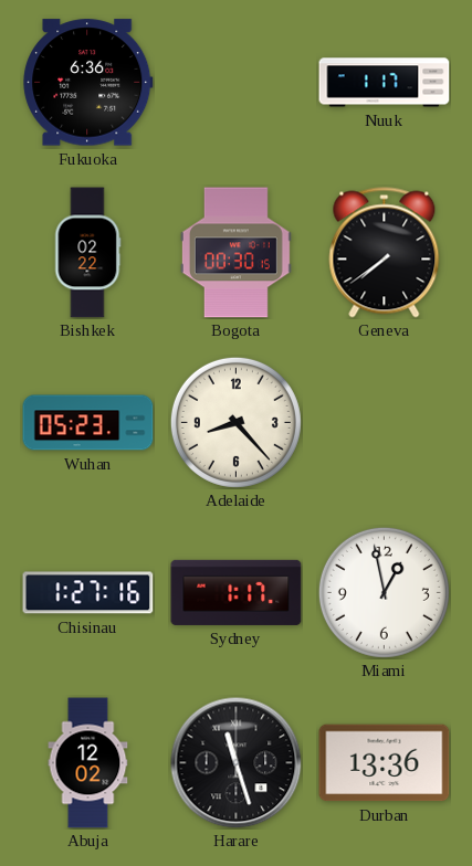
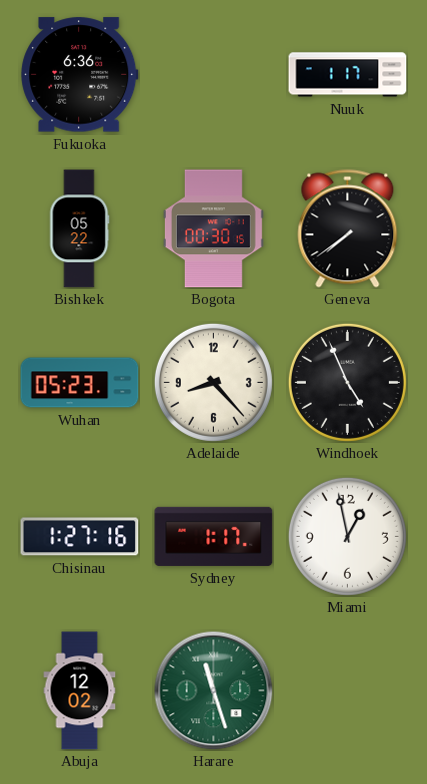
Bishkek: 02:22 -> 05:22
Windhoek: none -> 4:56
Harare dial: black -> green
Durban: 13:36 -> none
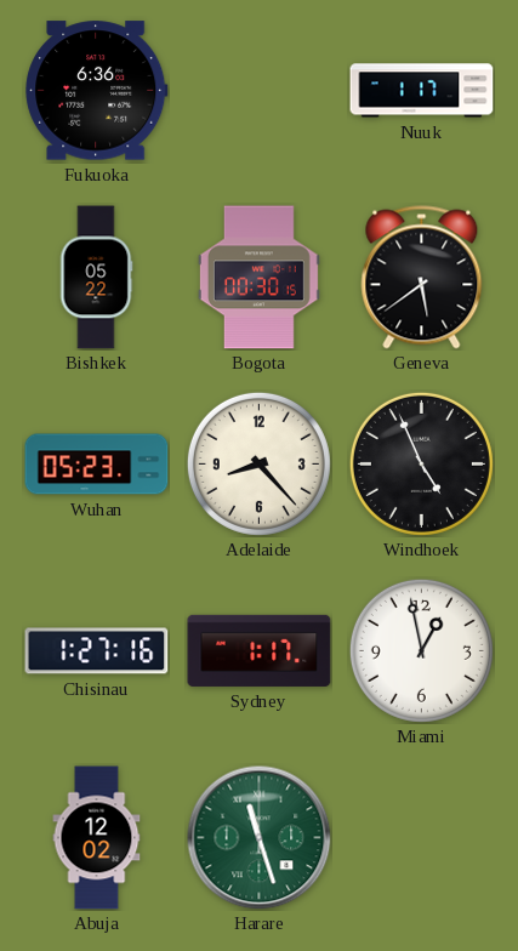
Geneva: 7:39 -> 5:39
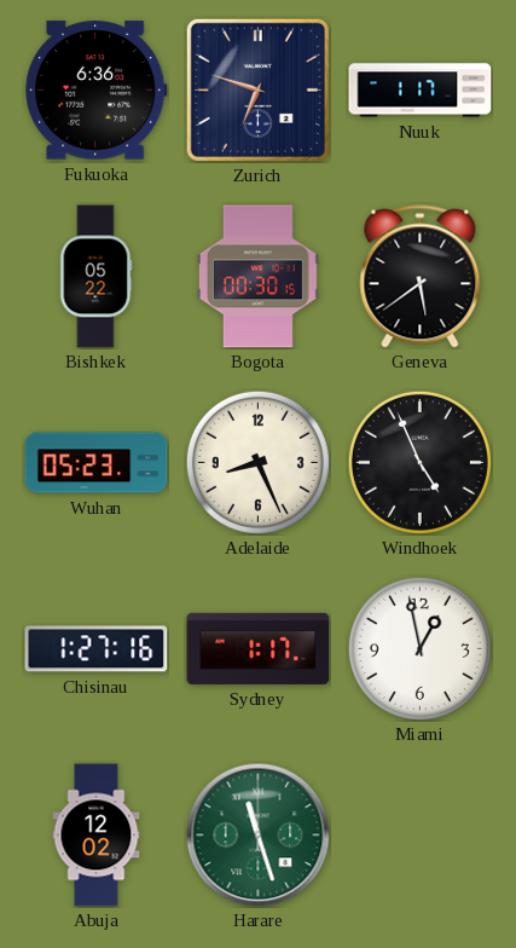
Zurich: none -> 6:48
Adelaide: 8:23 -> 8:26
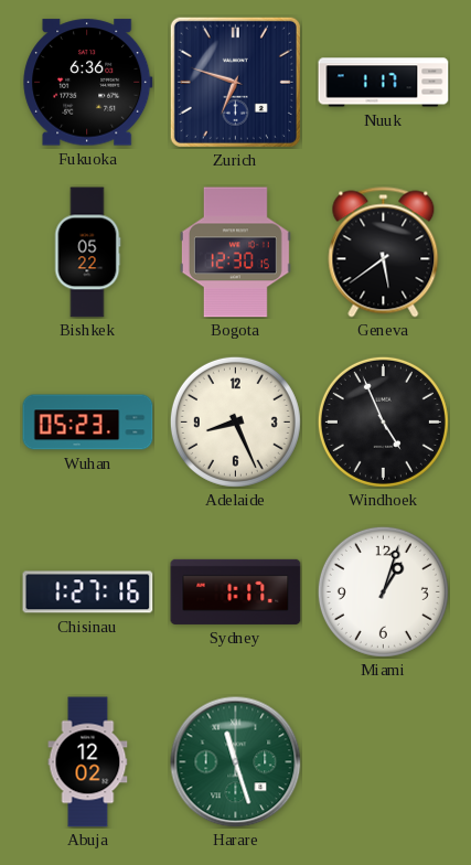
Bogota: 00:30 -> 12:30
Miami: 12:58 -> 1:03
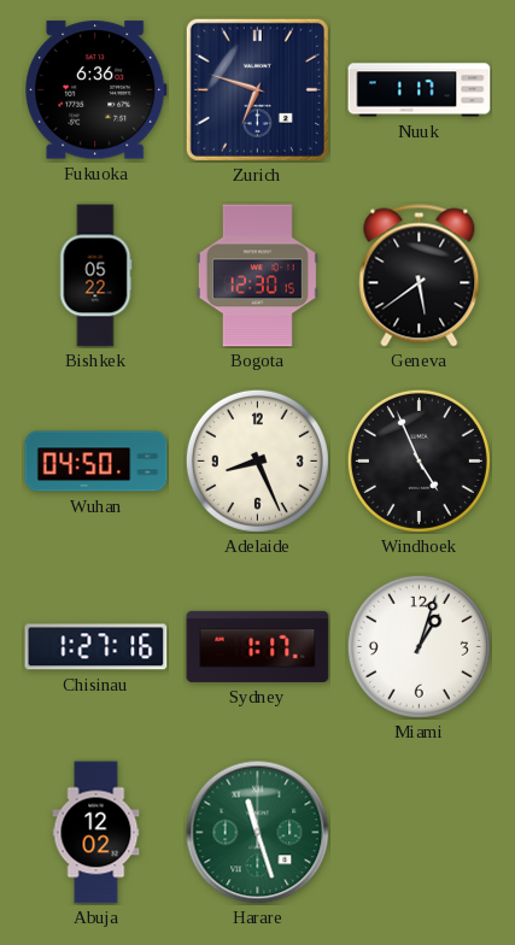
Wuhan: 05:23 -> 04:50
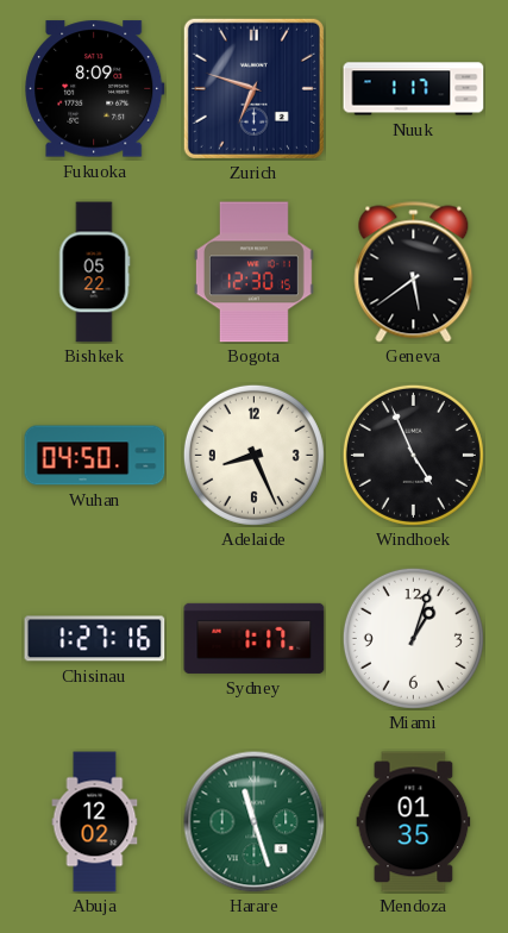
Fukuoka: 6:36 -> 8:09
Mendoza: none -> 01:35
